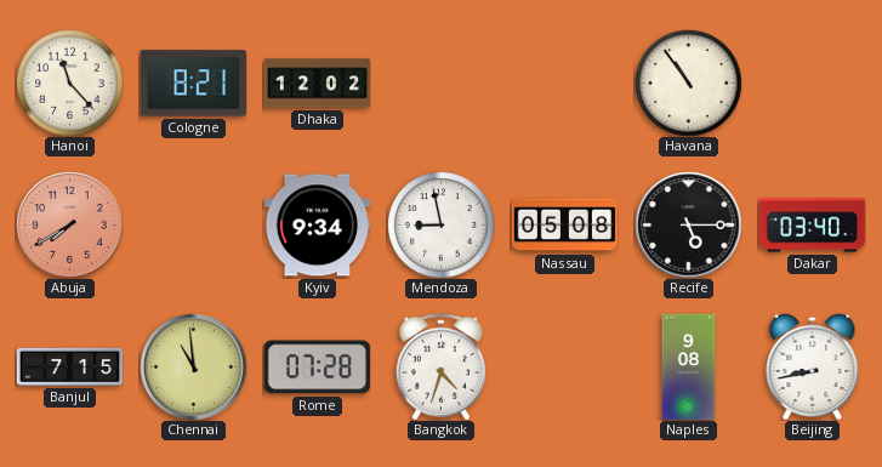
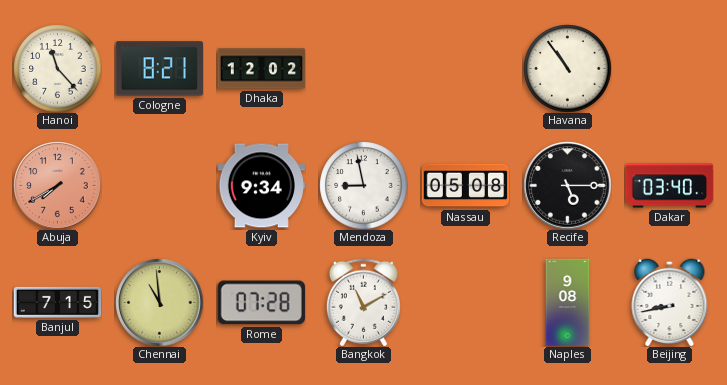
Bangkok: 4:33 -> 11:10
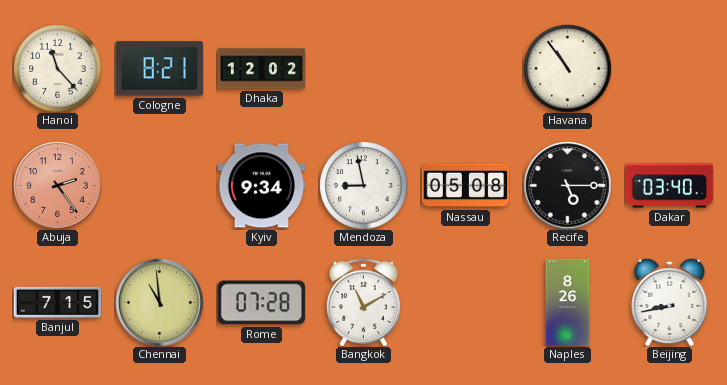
Abuja: 7:40 -> 2:24
Naples: 9:08 -> 8:26
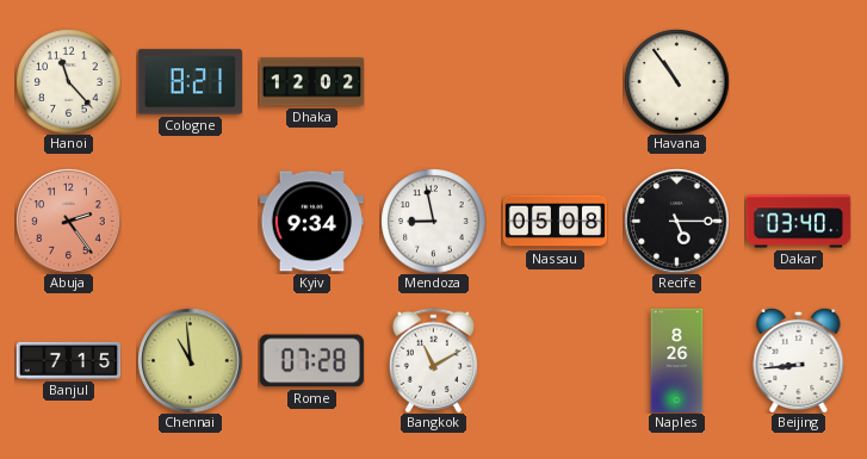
Beijing: 8:43 -> 8:44
